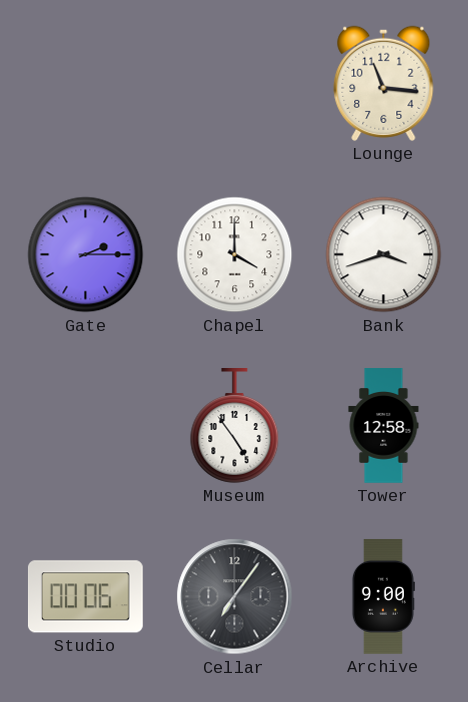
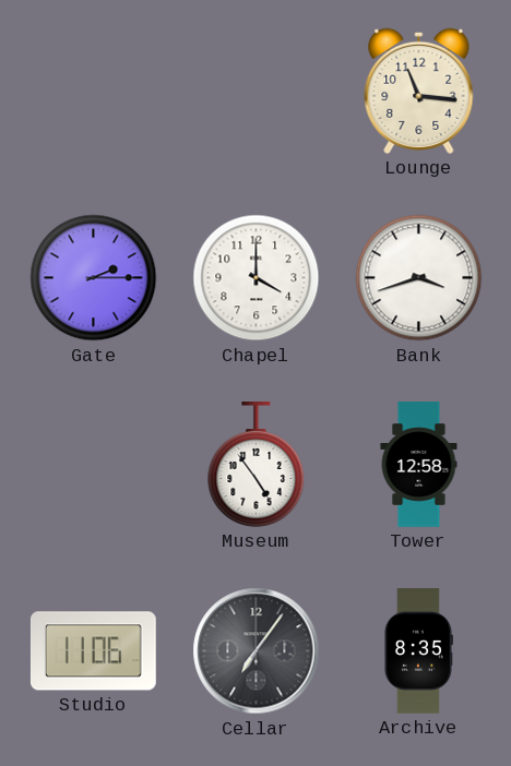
Studio: 00:06 -> 11:06
Archive: 9:00 -> 8:35
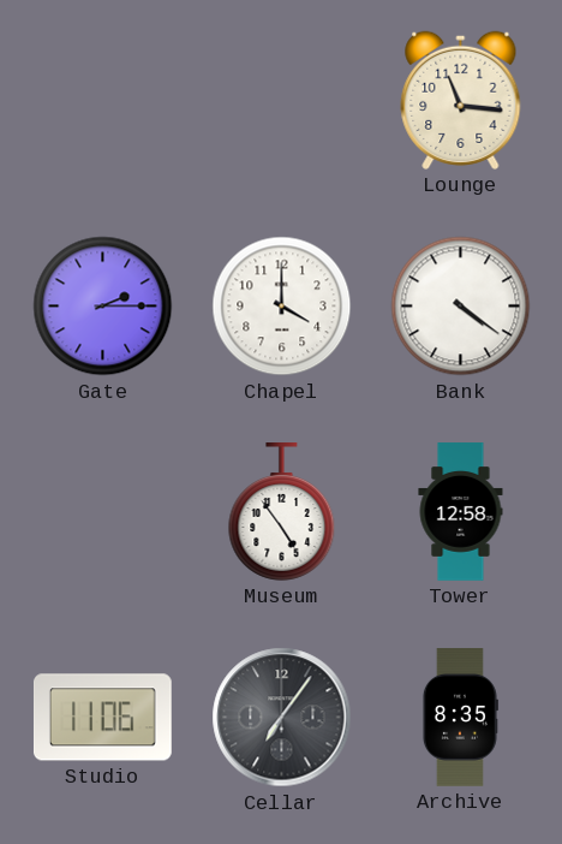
Bank: 3:42 -> 4:21
